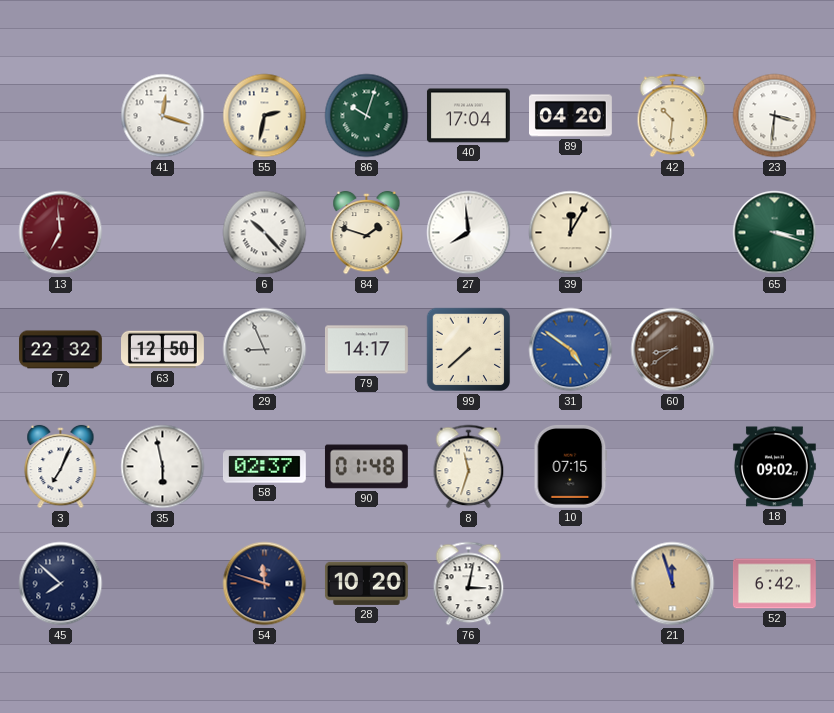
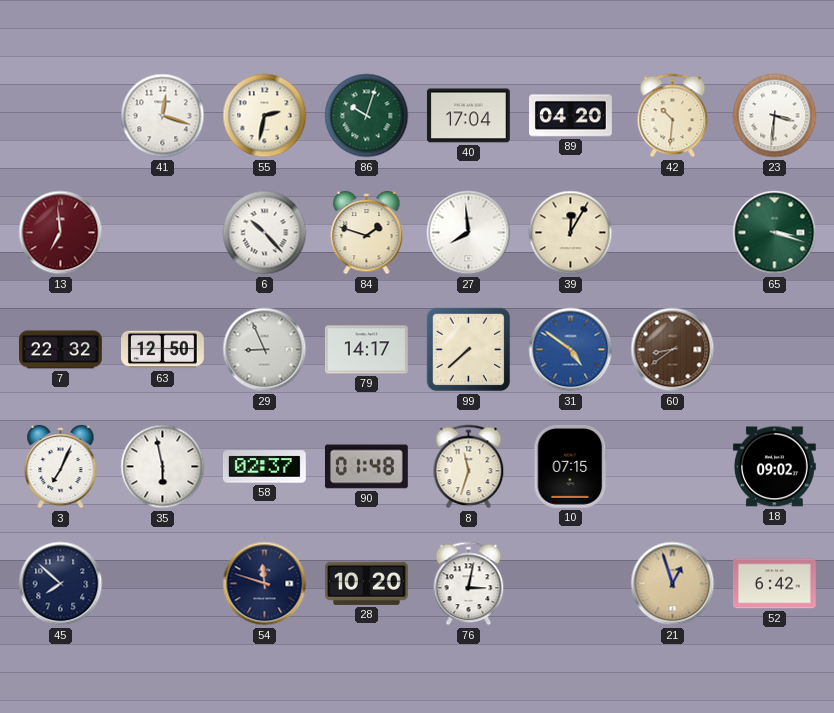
21: 11:57 -> 12:57
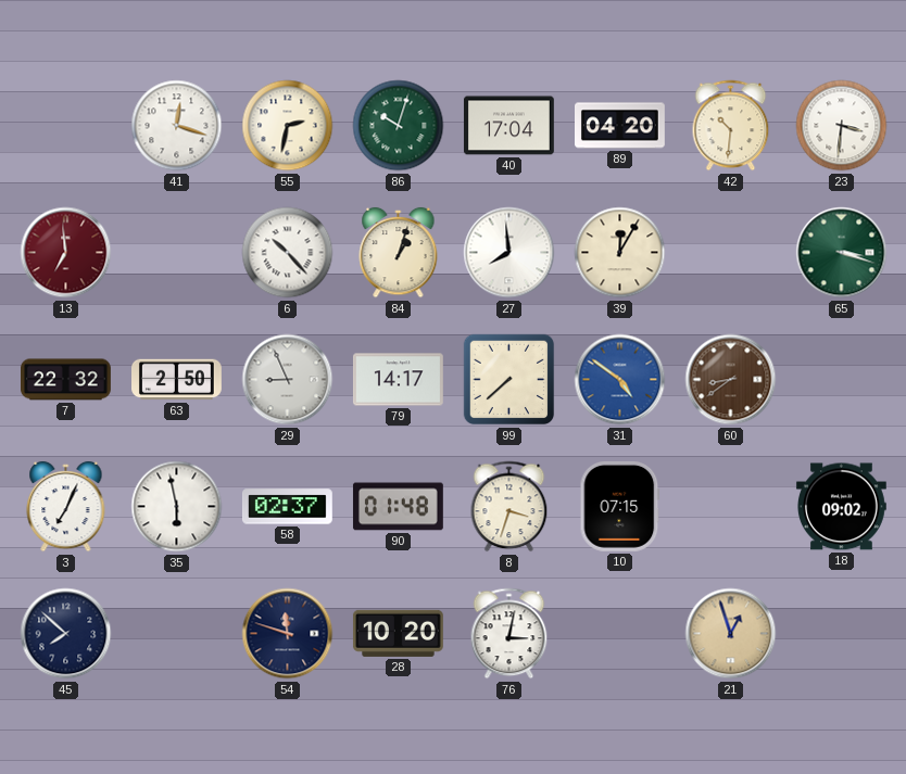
84: 1:48 -> 1:03
63: 12:50 -> 2:50
8: 11:33 -> 3:33
52: 6:42 -> none
